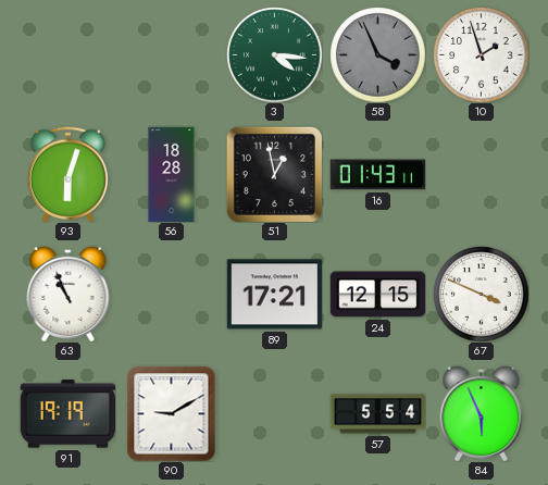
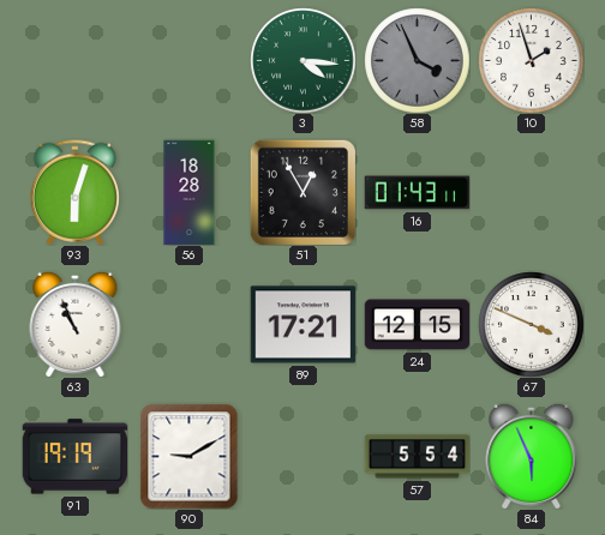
51: 12:58 -> 12:55
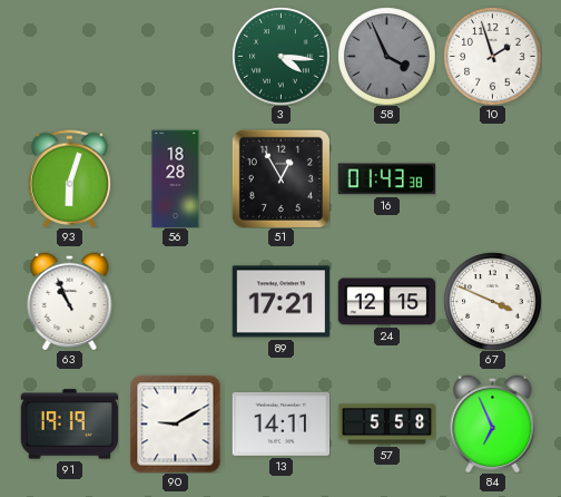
16: 01:43:11 -> 01:43:38
13: none -> 14:11
57: 5:54 -> 5:58
84: 5:56 -> 6:56
